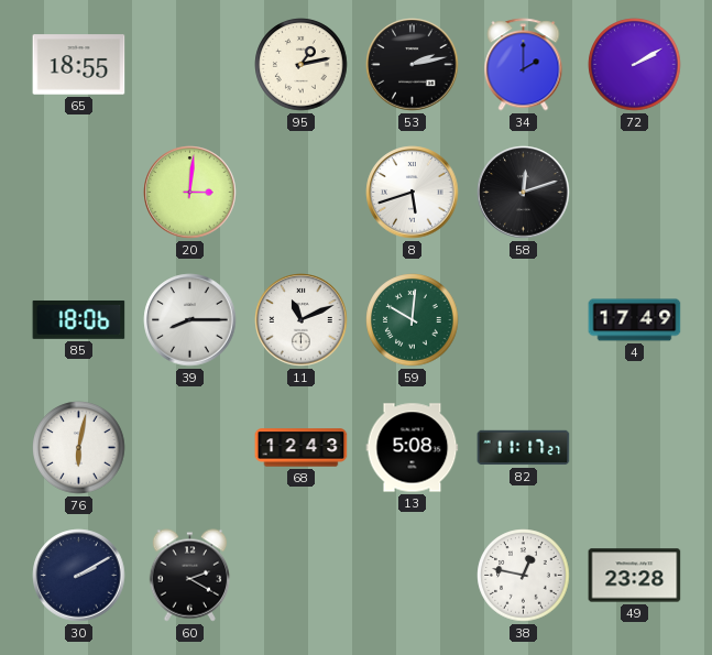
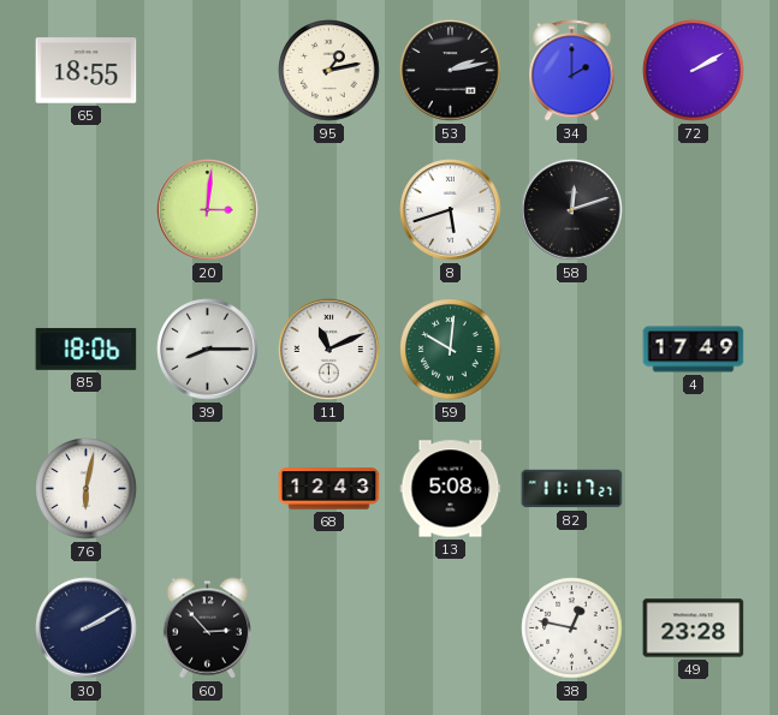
60: 2:20 -> 2:53
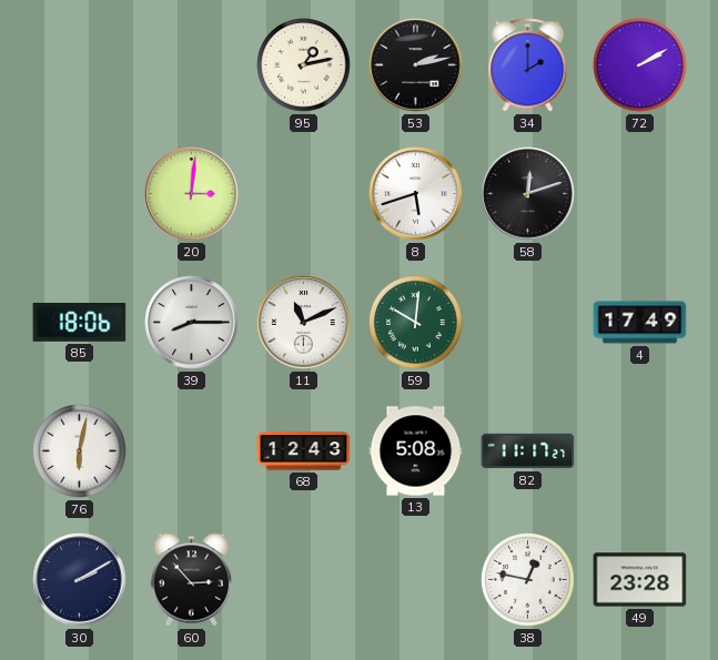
65: 18:55 -> none
